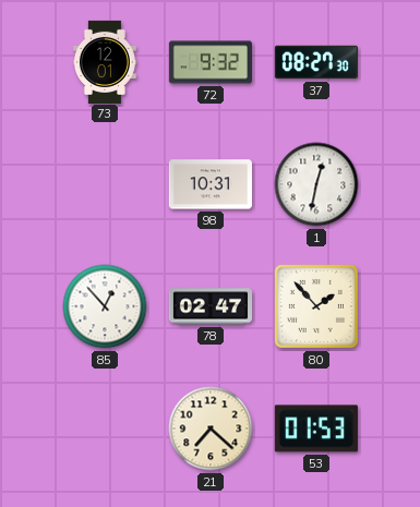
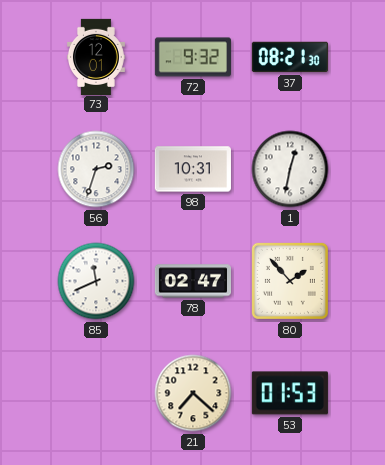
37: 08:27 -> 08:21
56: none -> 2:33
85: 12:53 -> 11:41
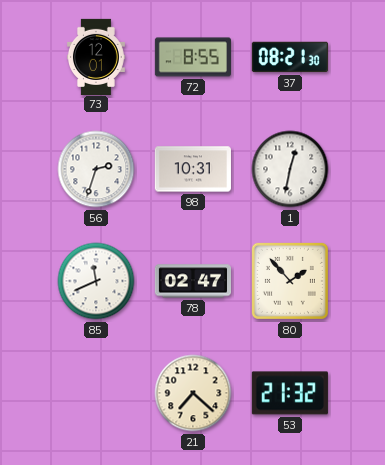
72: 9:32 -> 8:55
53: 01:53 -> 21:32
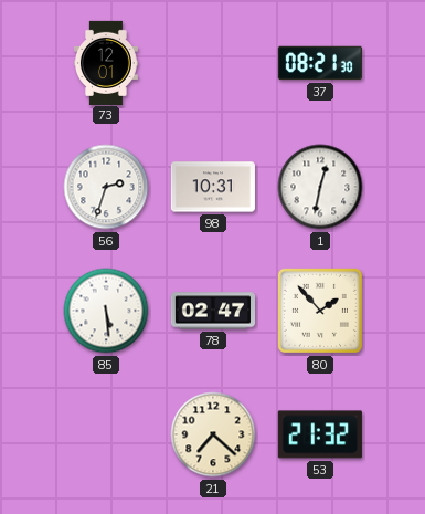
72: 8:55 -> none
85: 11:41 -> 5:29
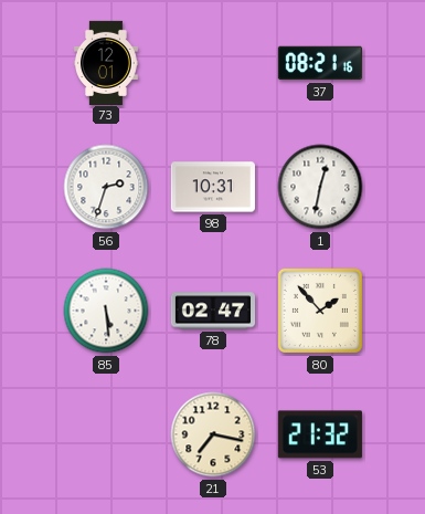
37: 08:21:30 -> 08:21:16
21: 7:22 -> 7:17
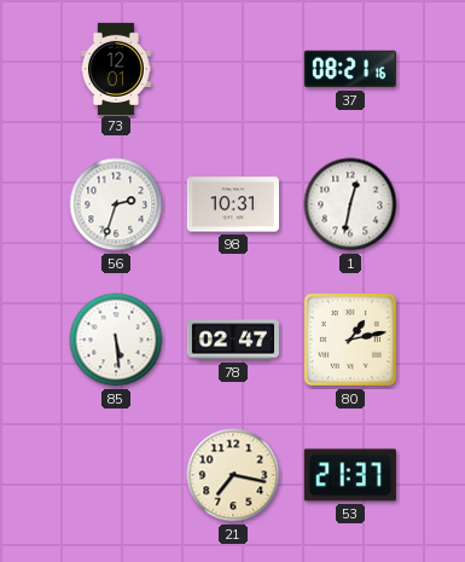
80: 1:53 -> 1:13
53: 21:32 -> 21:37
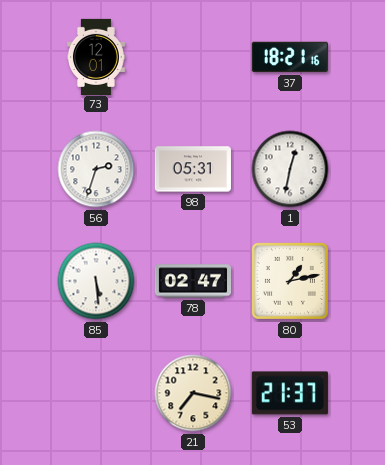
37: 08:21 -> 18:21
98: 10:31 -> 05:31
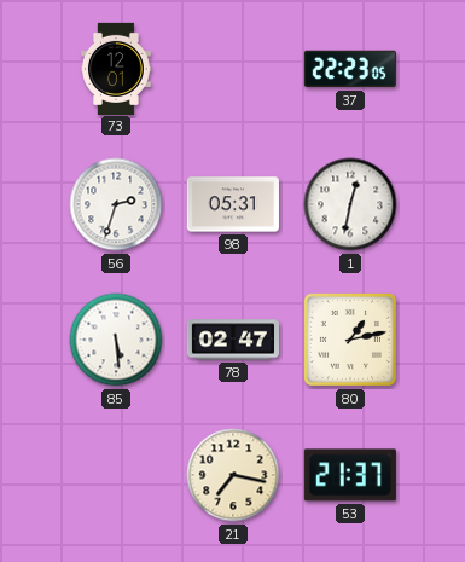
37: 18:21 -> 22:23
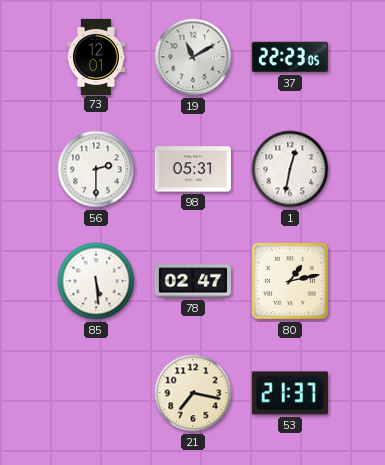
19: none -> 11:10
56: 2:33 -> 2:30
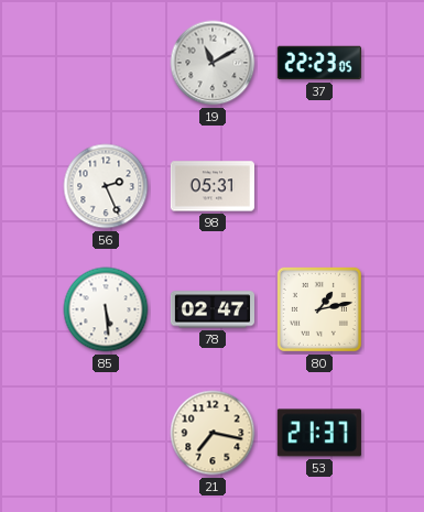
73: 12:01 -> none
56: 2:30 -> 2:26
1: 12:32 -> none
